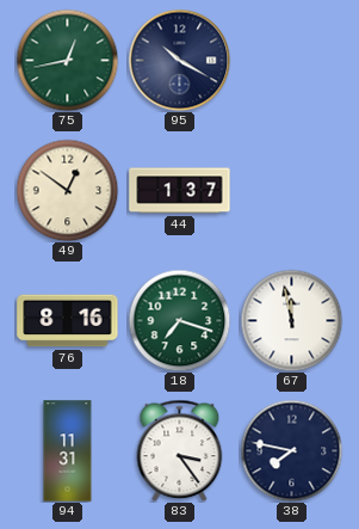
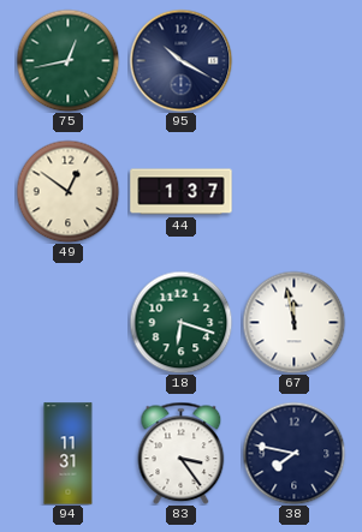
76: 8:16 -> none
18: 7:18 -> 6:18
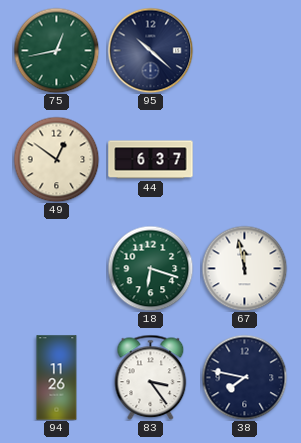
95: 10:20 -> 10:22
44: 1:37 -> 6:37
94: 11:31 -> 11:26
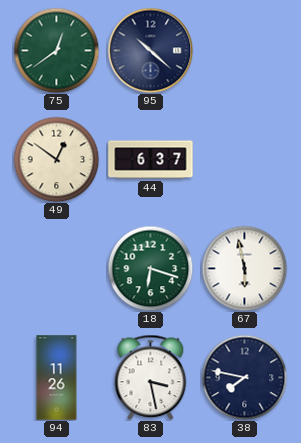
75: 12:43 -> 12:39
67: 11:58 -> 5:58
83: 3:24 -> 3:28
